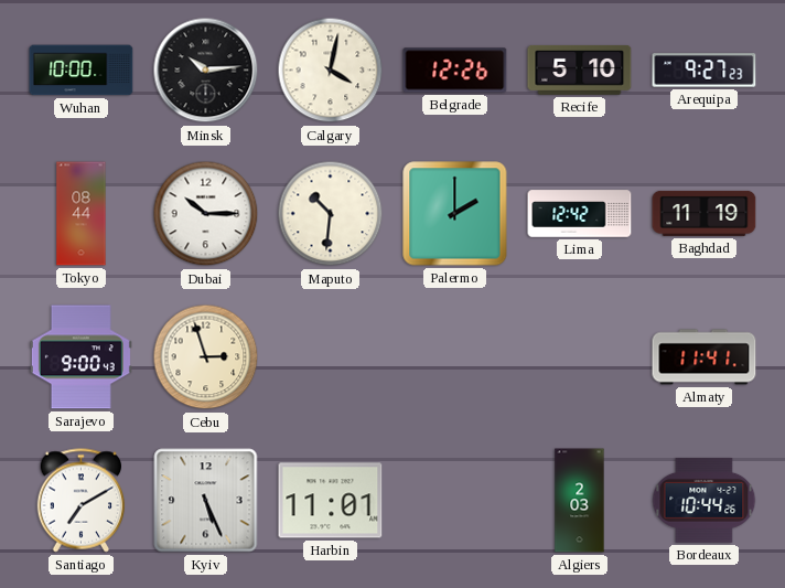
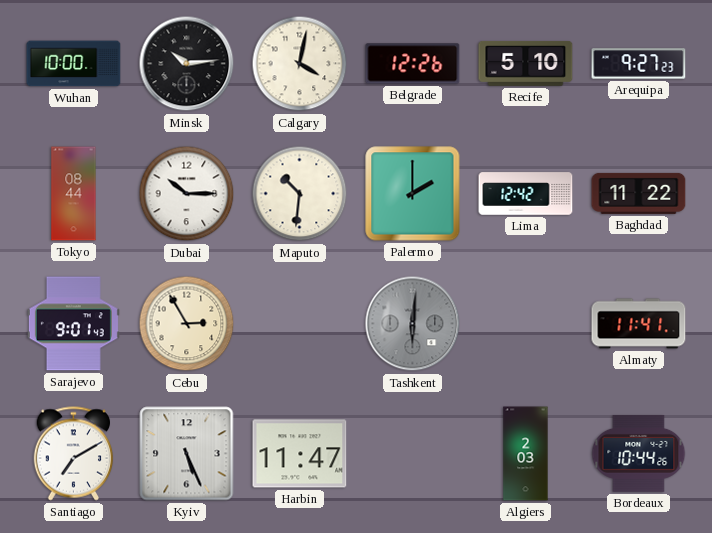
Baghdad: 11:19 -> 11:22
Sarajevo: 9:00 -> 9:01
Cebu: 2:57 -> 2:55
Tashkent: none -> 6:01
Harbin: 11:01 -> 11:47
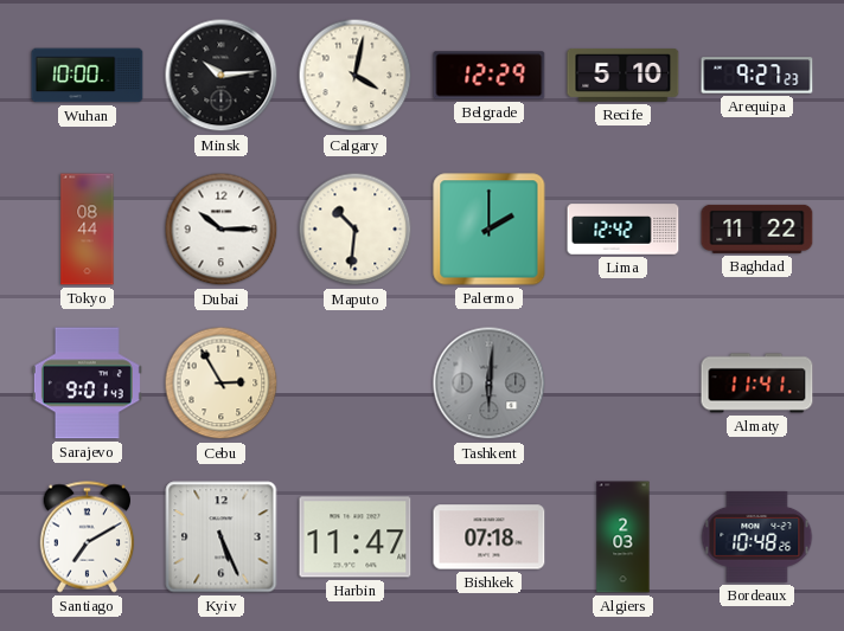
Belgrade: 12:26 -> 12:29
Bishkek: none -> 07:18
Bordeaux: 10:44 -> 10:48
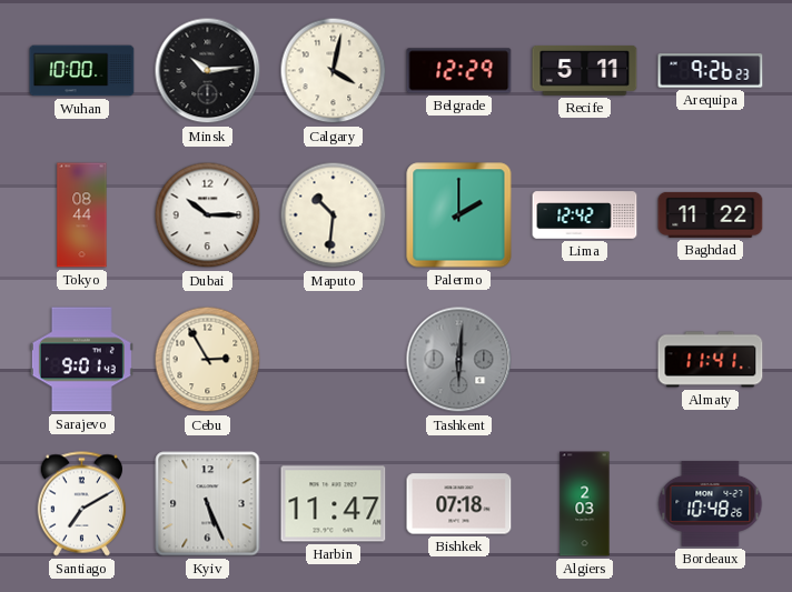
Recife: 5:10 -> 5:11
Arequipa: 9:27 -> 9:26
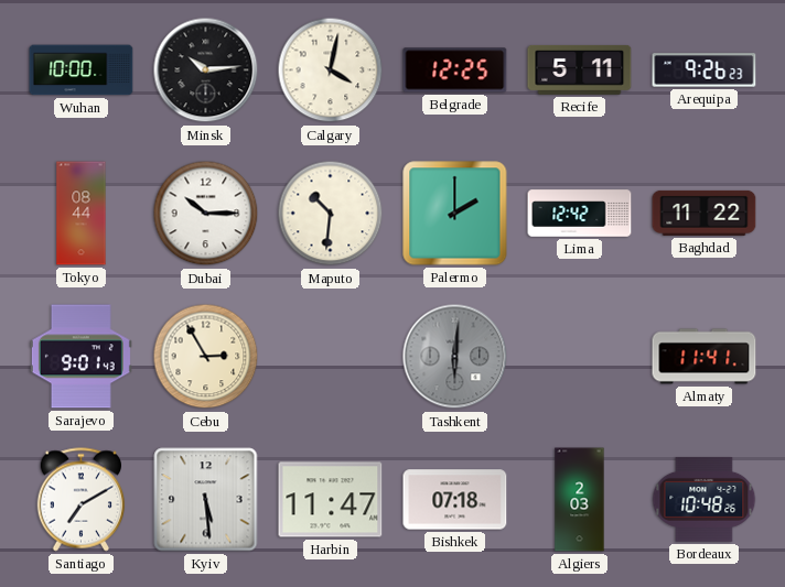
Belgrade: 12:29 -> 12:25
Kyiv: 5:26 -> 5:29
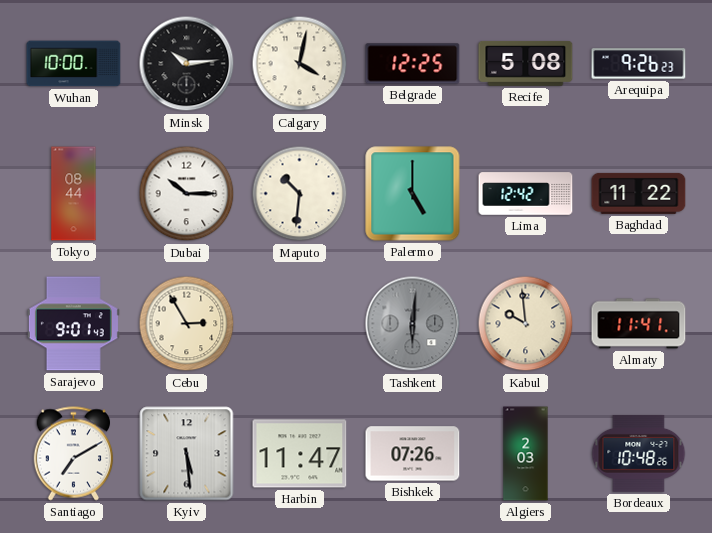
Recife: 5:11 -> 5:08
Palermo: 2:00 -> 5:00
Kabul: none -> 9:59
Bishkek: 07:18 -> 07:26
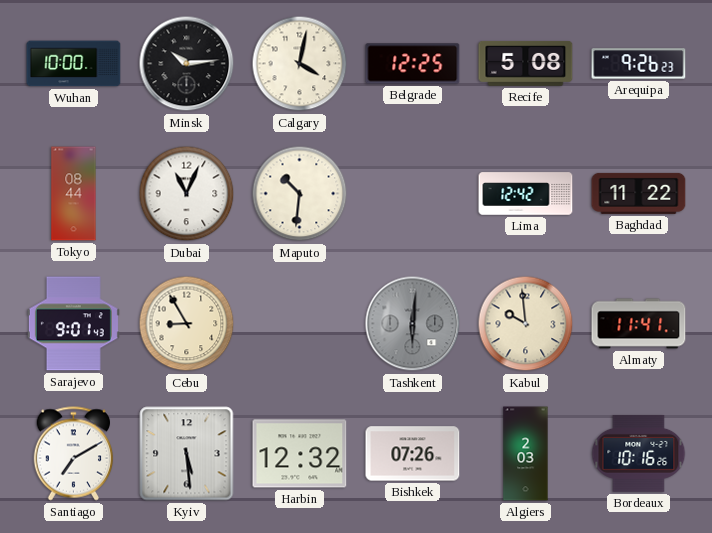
Dubai: 10:15 -> 11:04
Palermo: 5:00 -> none
Cebu: 2:55 -> 8:55
Harbin: 11:47 -> 12:32
Bordeaux: 10:48 -> 10:16
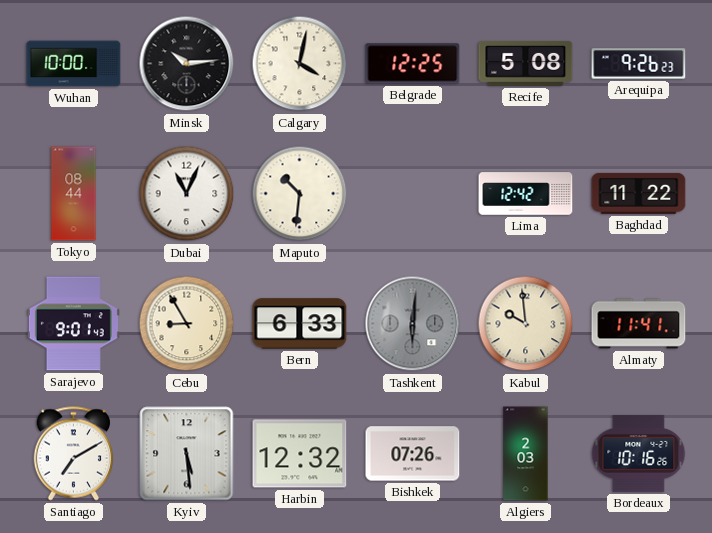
Bern: none -> 6:33
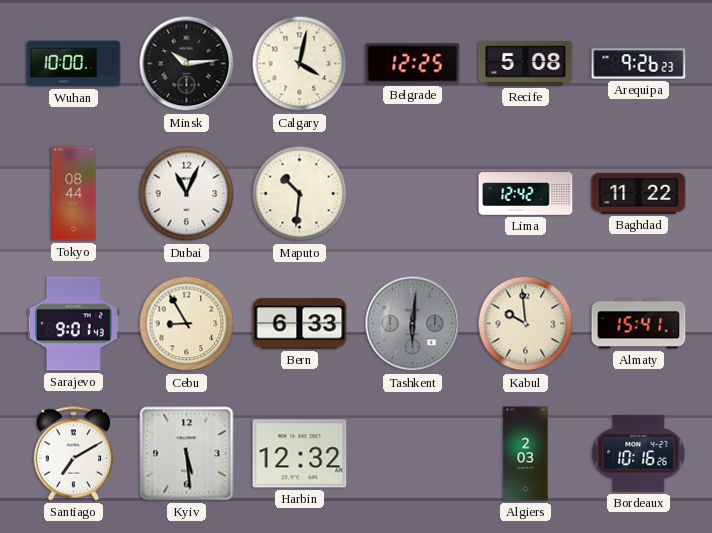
Almaty: 11:41 -> 15:41
Bishkek: 07:26 -> none
